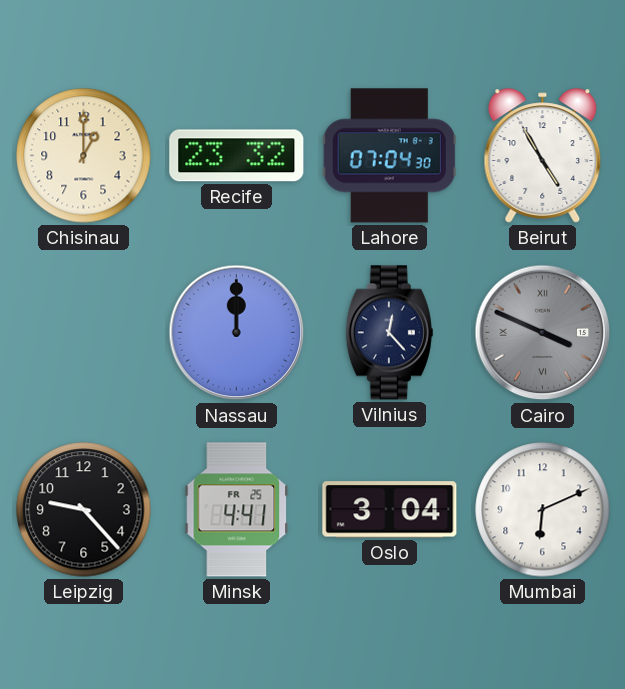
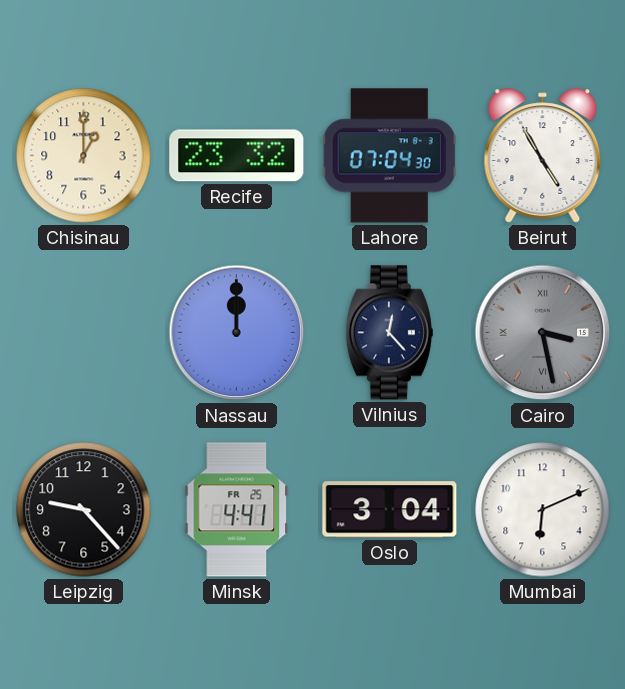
Cairo: 3:49 -> 3:28
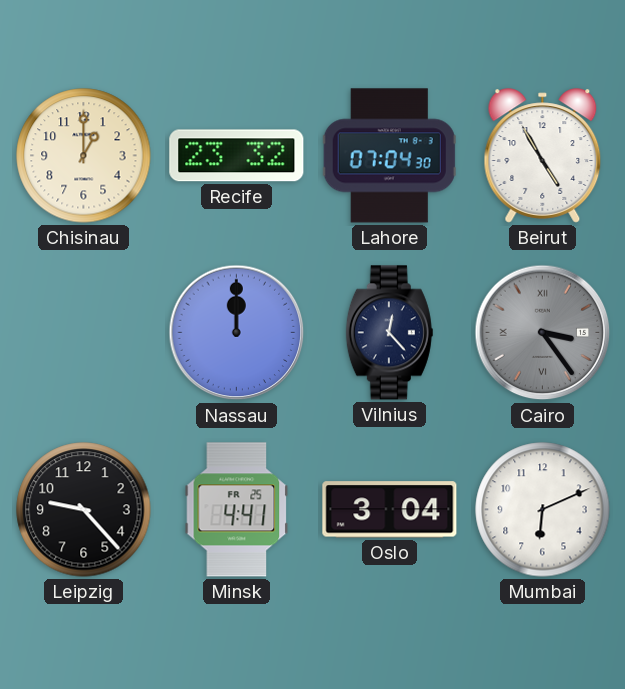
Cairo: 3:28 -> 3:24
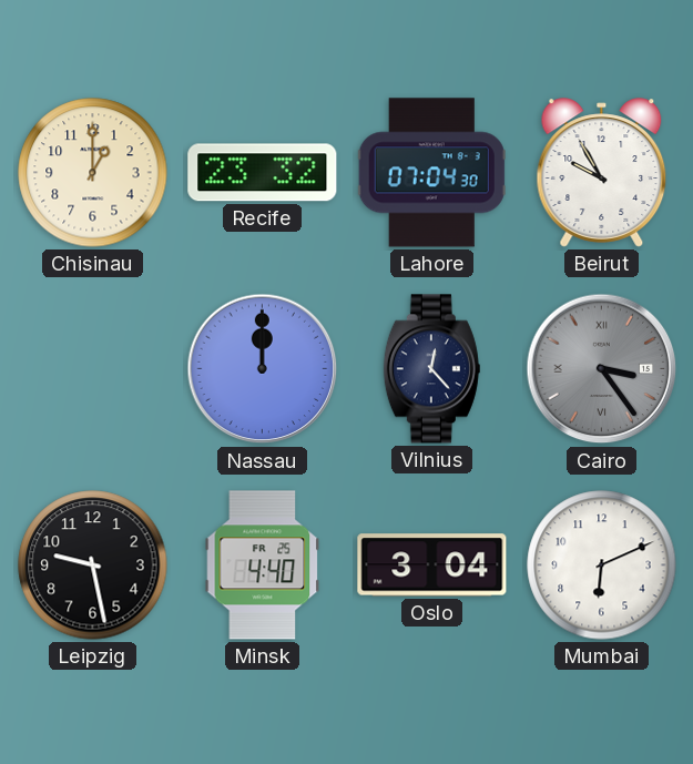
Beirut: 4:55 -> 9:55
Leipzig: 9:23 -> 9:28
Minsk: 4:41 -> 4:40
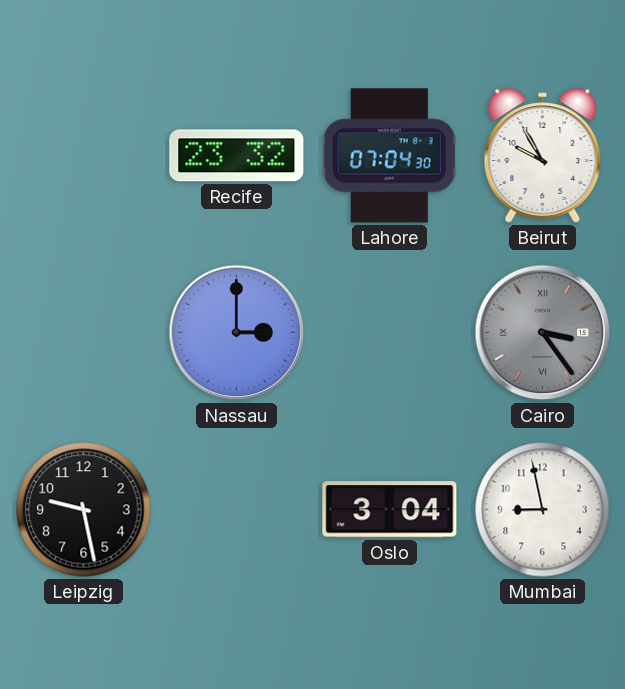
Chisinau: 1:00 -> none
Nassau: 12:00 -> 3:00
Vilnius: 12:23 -> none
Minsk: 4:40 -> none
Mumbai: 6:11 -> 8:58
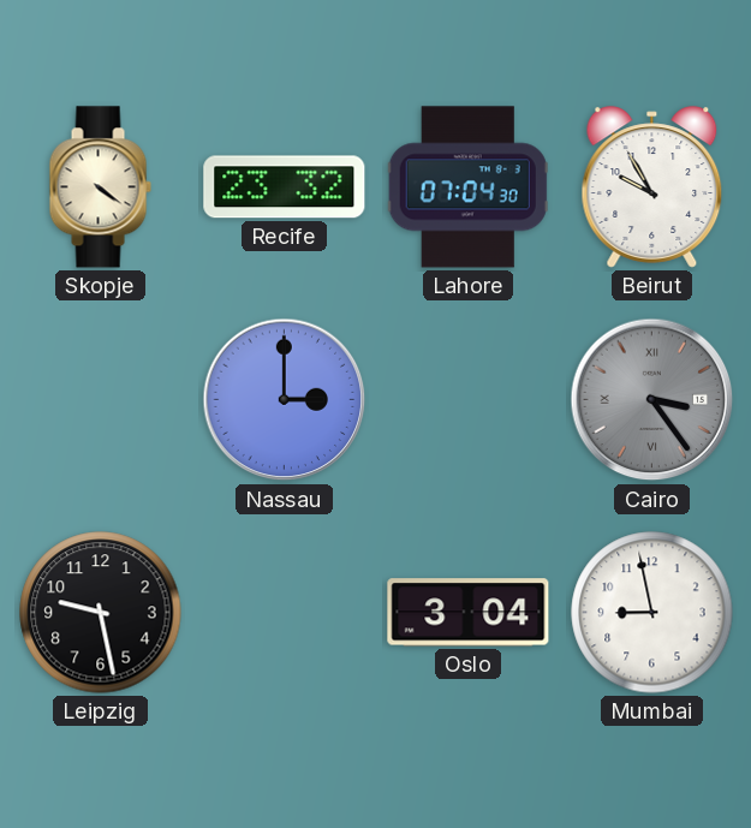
Skopje: none -> 4:21
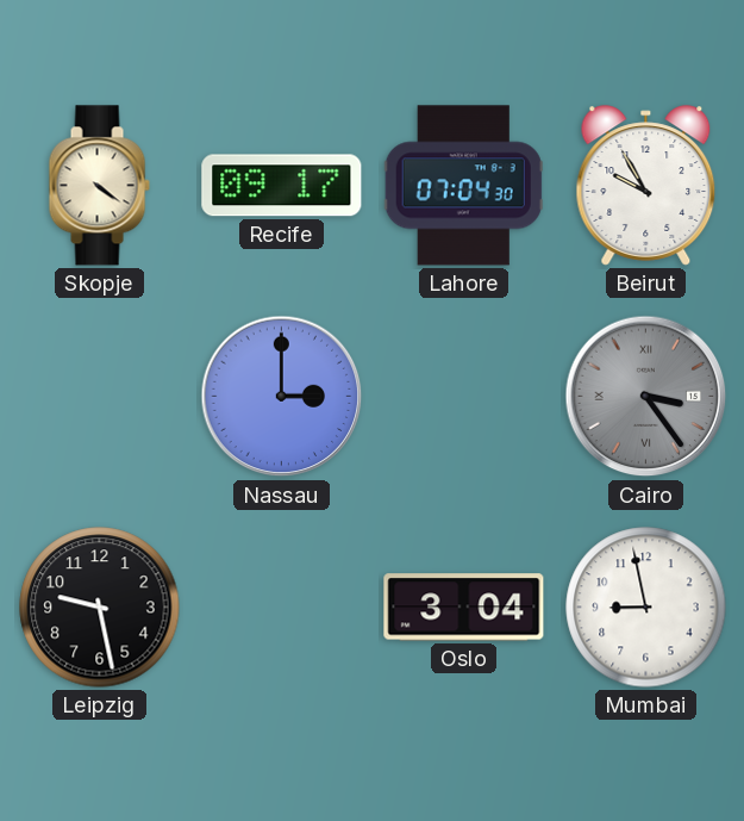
Recife: 23:32 -> 09:17
